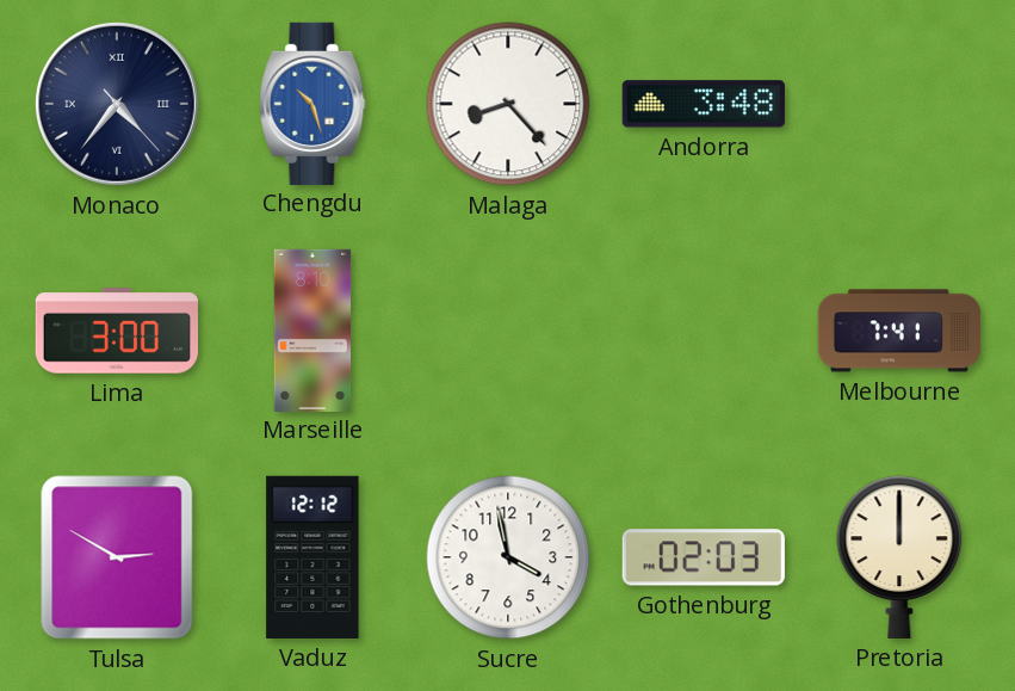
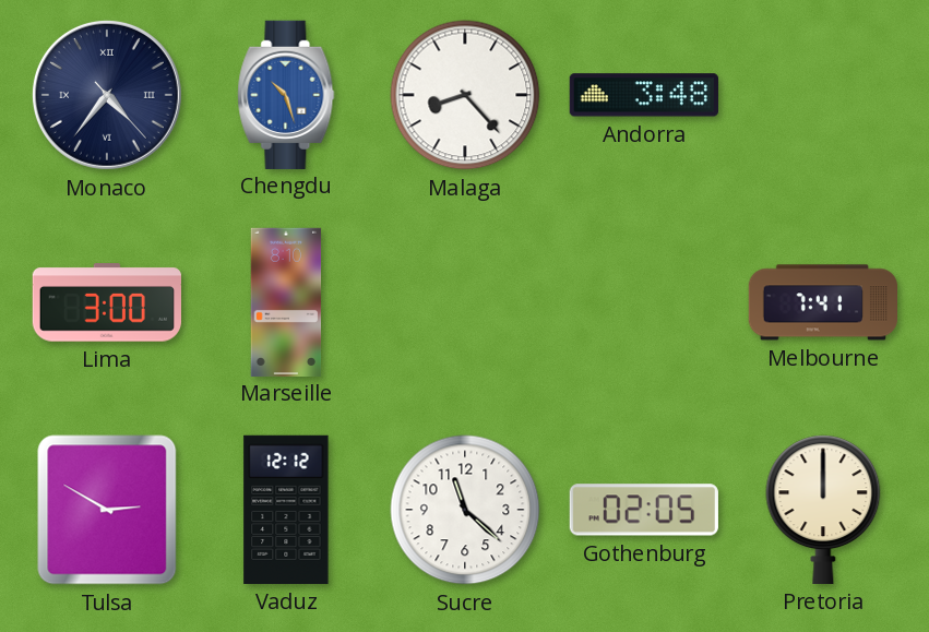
Sucre: 3:58 -> 11:22
Gothenburg: 02:03 -> 02:05
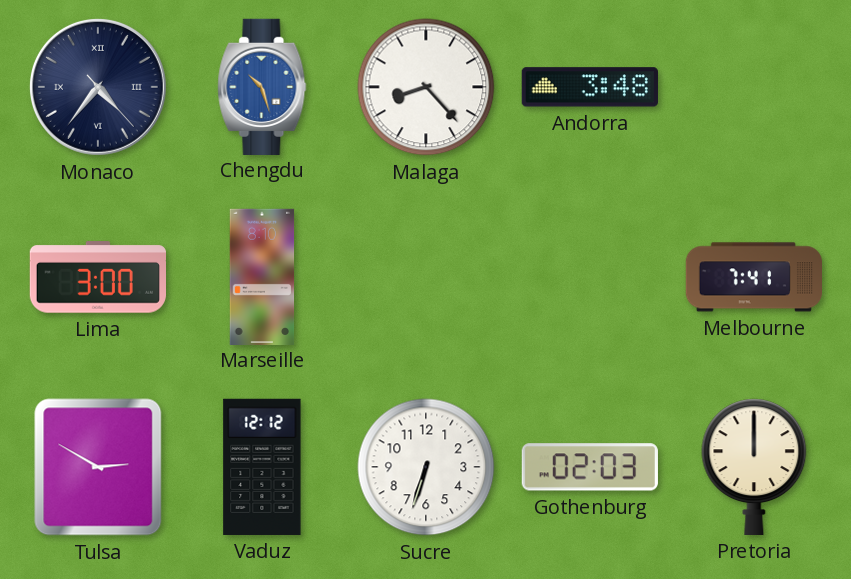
Sucre: 11:22 -> 6:33
Gothenburg: 02:05 -> 02:03
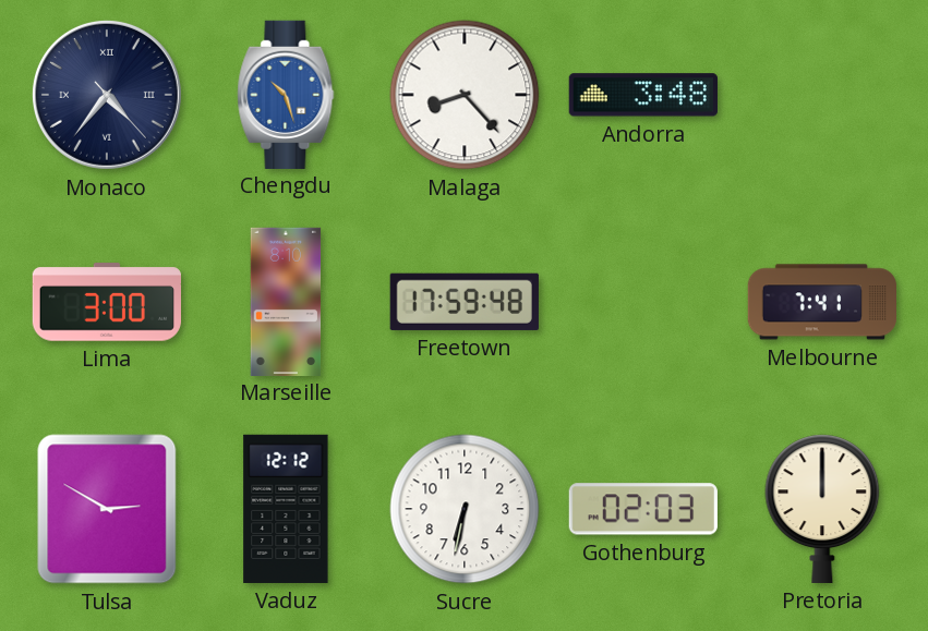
Freetown: none -> 17:59
Sucre: 6:33 -> 6:32
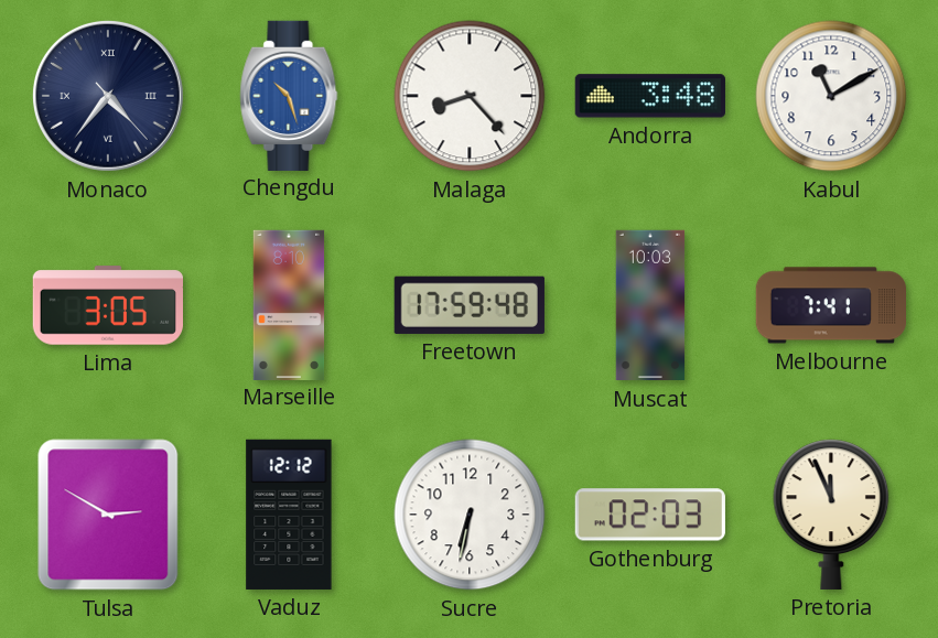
Kabul: none -> 11:10
Lima: 3:00 -> 3:05
Muscat: none -> 10:03
Pretoria: 12:00 -> 11:56
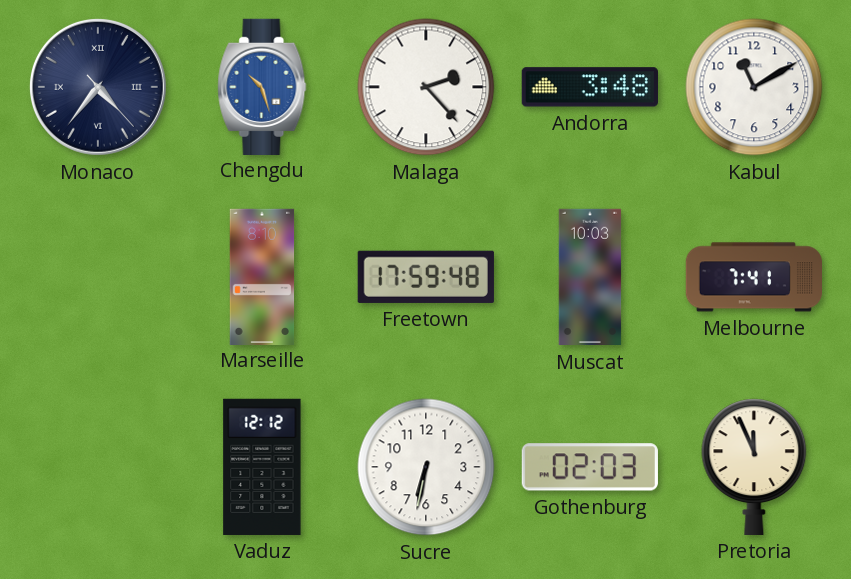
Malaga: 8:23 -> 2:23
Lima: 3:05 -> none
Tulsa: 2:50 -> none
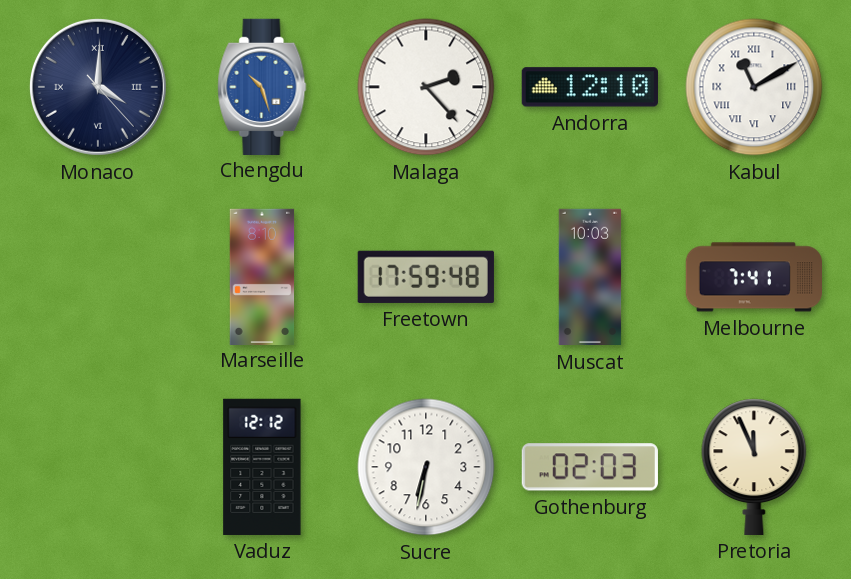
Monaco: 4:36 -> 4:00
Andorra: 3:48 -> 12:10
Kabul numerals: Arabic -> Roman
